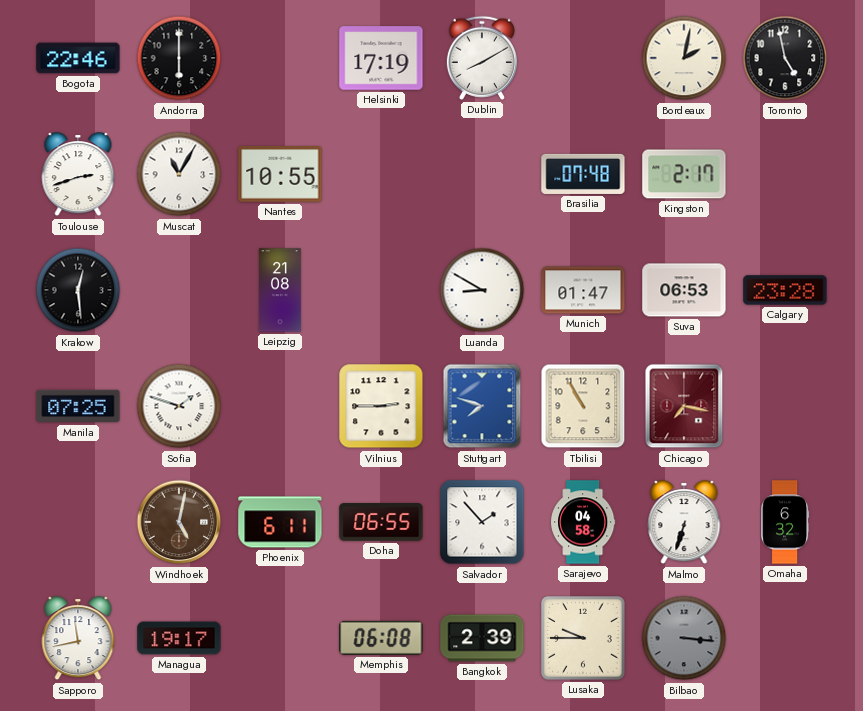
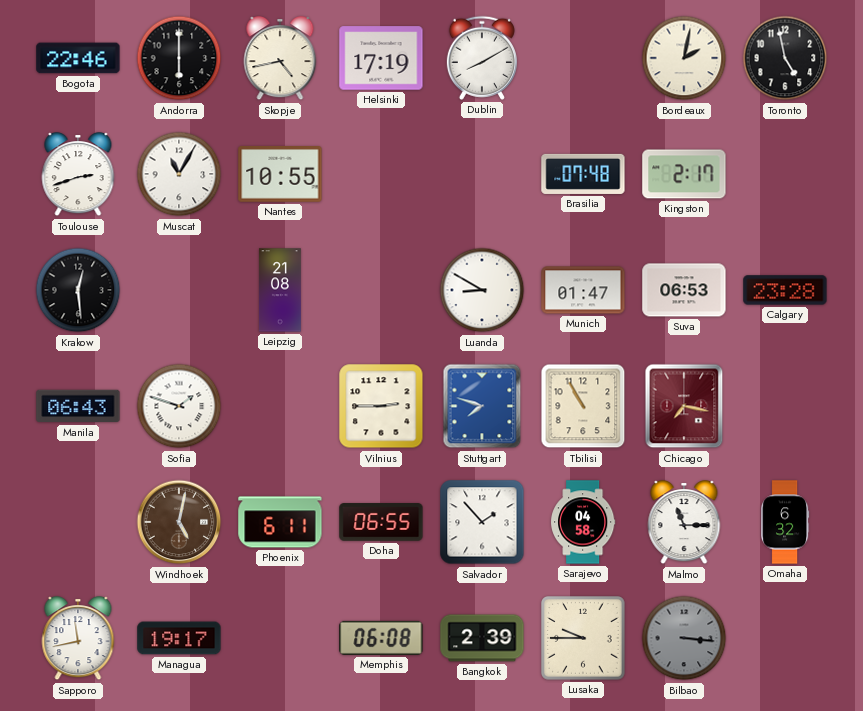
Skopje: none -> 4:43
Manila: 07:25 -> 06:43
Malmo: 6:33 -> 11:15
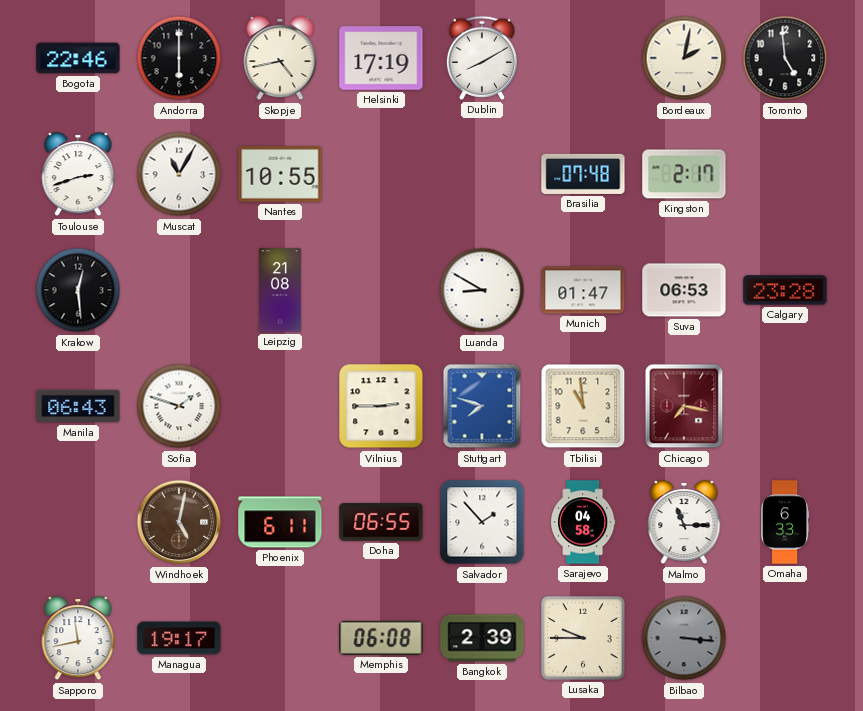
Toronto: 4:58 -> 4:59
Tbilisi: 10:55 -> 10:59
Omaha: 6:32 -> 6:33
